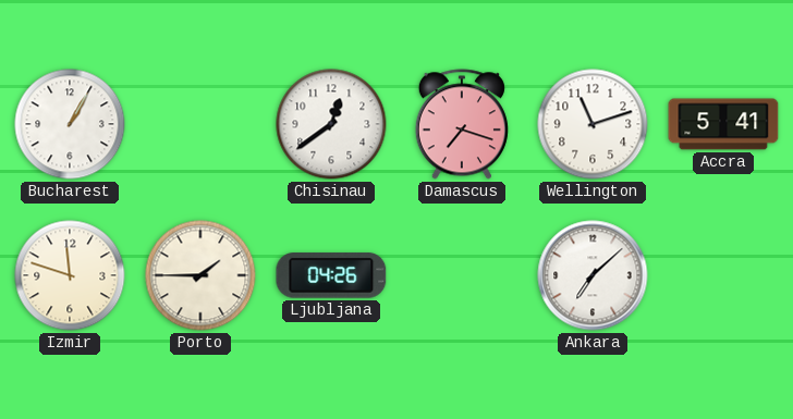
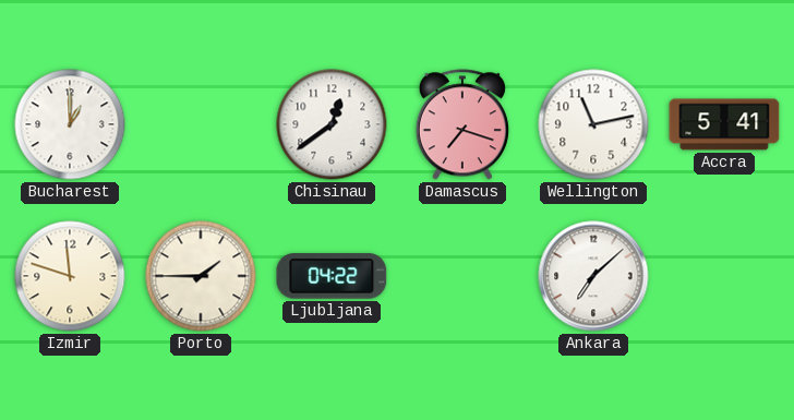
Bucharest: 1:05 -> 1:00
Wellington: 11:12 -> 11:13
Ljubljana: 04:26 -> 04:22
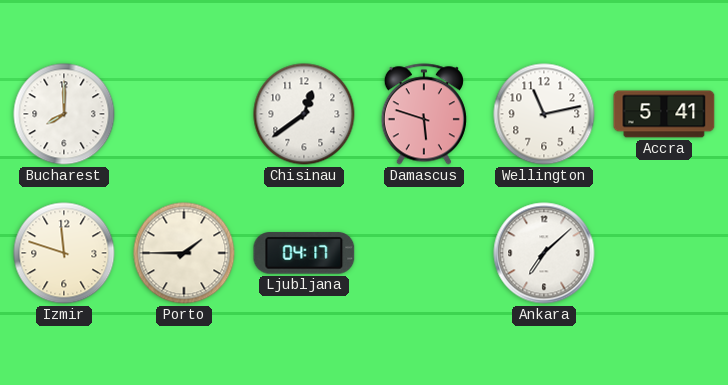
Bucharest: 1:00 -> 8:00
Damascus: 7:18 -> 5:48
Ljubljana: 04:22 -> 04:17
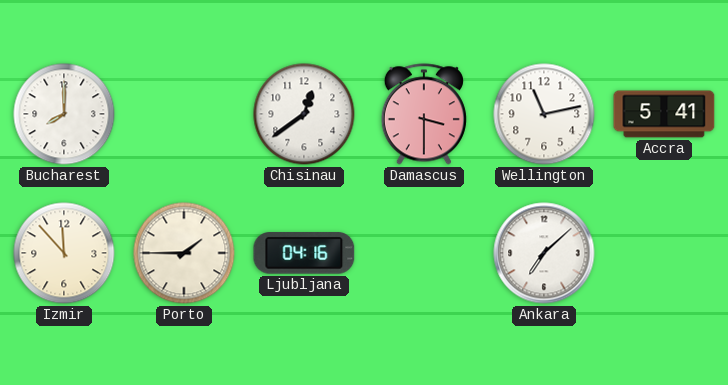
Damascus: 5:48 -> 3:30
Izmir: 11:48 -> 11:53
Ljubljana: 04:17 -> 04:16
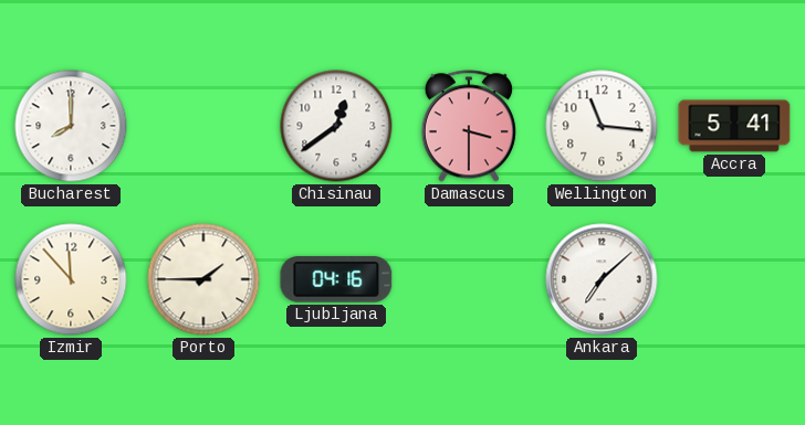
Wellington: 11:13 -> 11:16
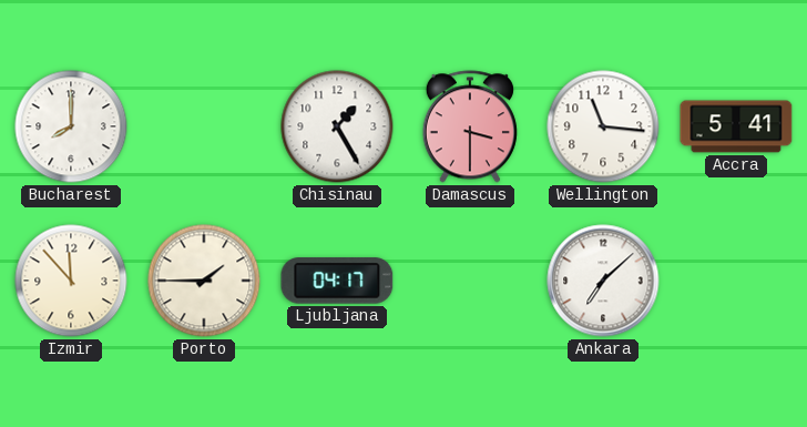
Chisinau: 12:39 -> 1:25
Ljubljana: 04:16 -> 04:17
